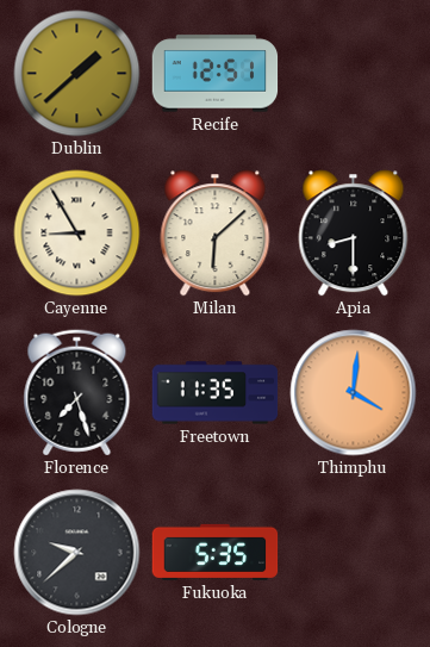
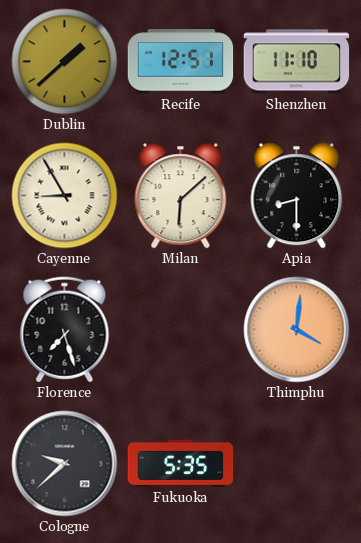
Shenzhen: none -> 11:10
Freetown: 11:35 -> none
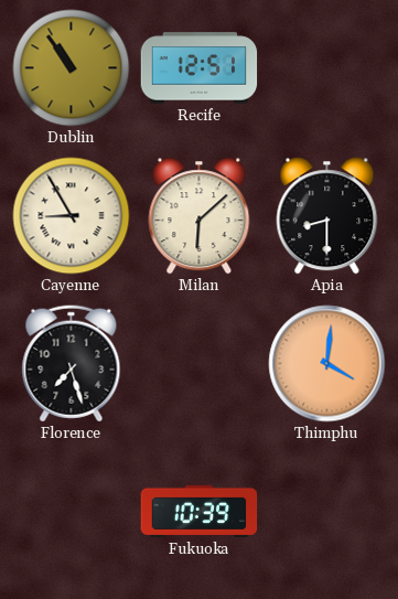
Dublin: 1:38 -> 10:54
Shenzhen: 11:10 -> none
Cologne: 9:38 -> none
Fukuoka: 5:35 -> 10:39
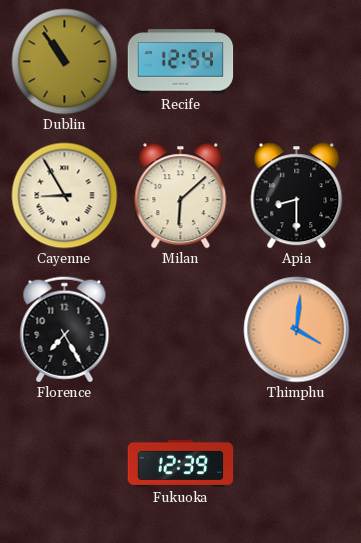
Recife: 12:51 -> 12:54
Florence: 7:27 -> 7:25
Fukuoka: 10:39 -> 12:39
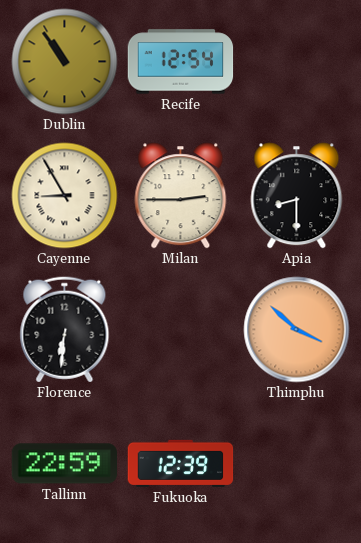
Milan: 6:08 -> 2:45
Florence: 7:25 -> 6:31
Thimphu: 4:01 -> 3:52
Tallinn: none -> 22:59
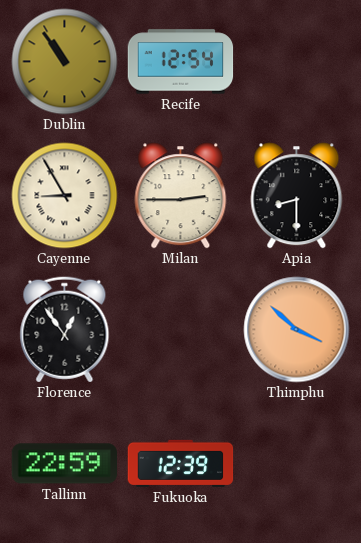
Florence: 6:31 -> 12:54
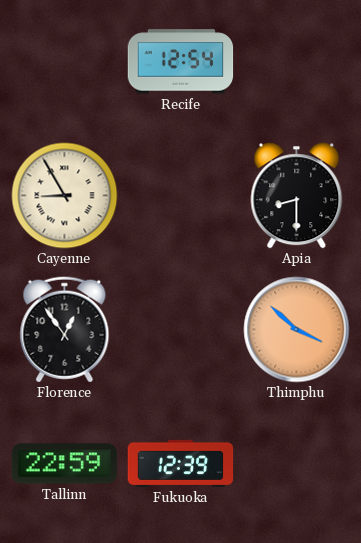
Dublin: 10:54 -> none
Milan: 2:45 -> none
